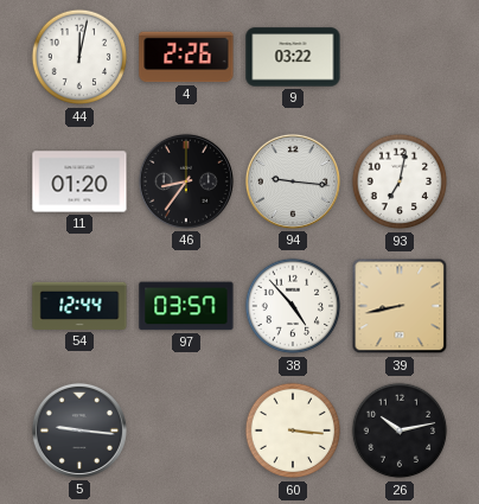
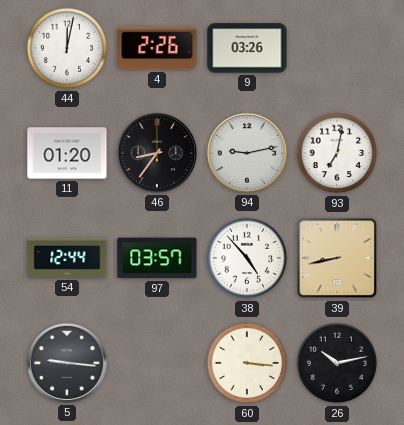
9: 03:22 -> 03:26
94: 9:16 -> 9:13
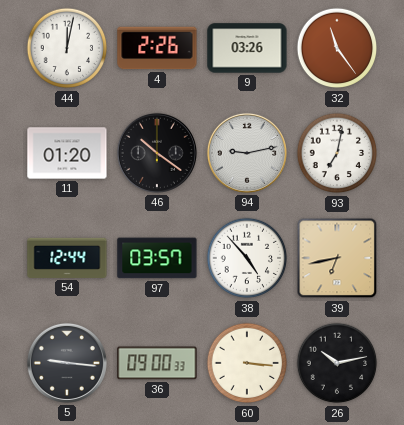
32: none -> 11:24
46: 8:36 -> 10:21
39: 8:43 -> 6:43
36: none -> 09:00
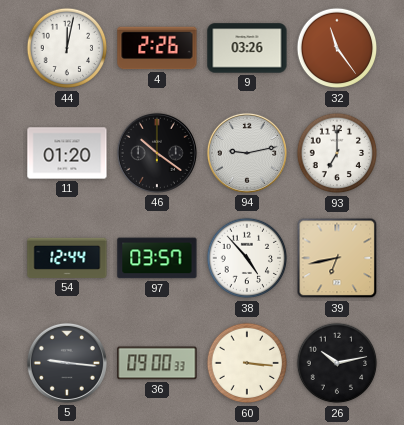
93: 7:02 -> 7:00
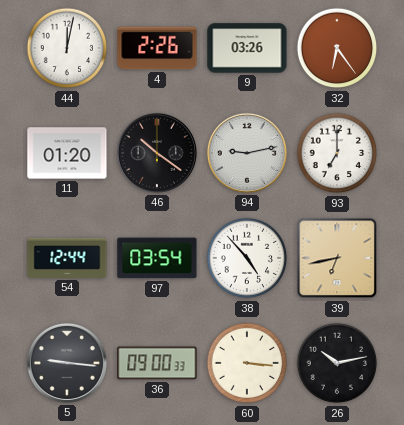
32: 11:24 -> 6:24
97: 03:57 -> 03:54
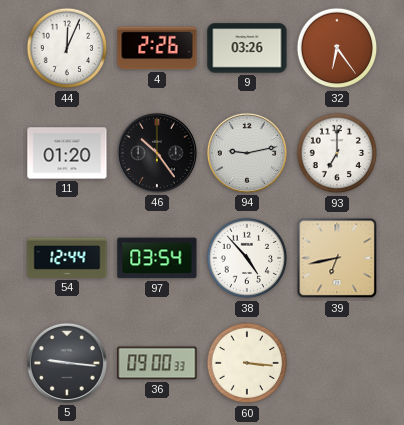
44: 12:02 -> 12:04
46: 10:21 -> 10:24
26: 10:13 -> none
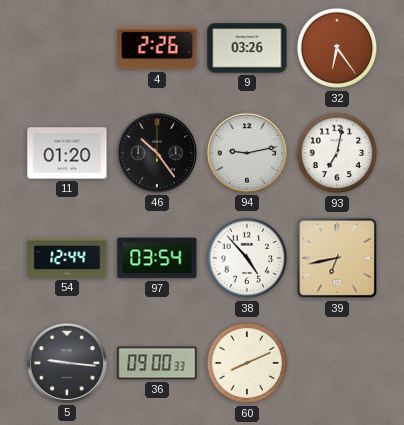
44: 12:04 -> none
93: 7:00 -> 7:02
60: 3:16 -> 8:11
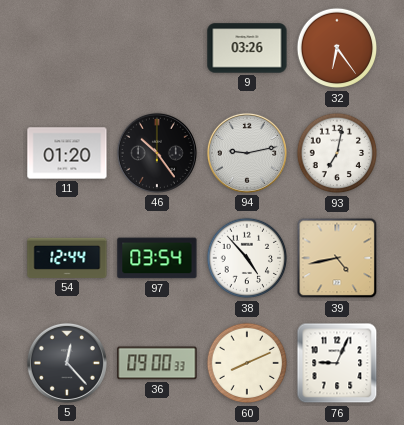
4: 2:26 -> none
39: 6:43 -> 4:43
5: 9:16 -> 12:23
76: none -> 9:04
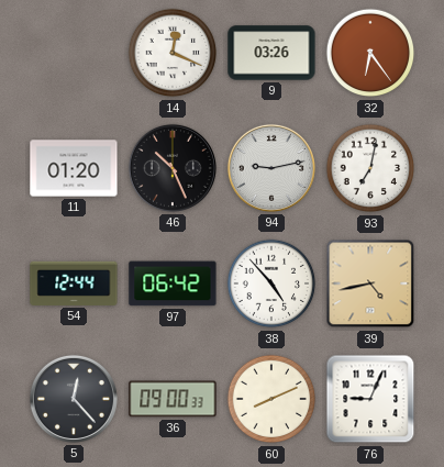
14: none -> 12:19
46: 10:24 -> 10:26
97: 03:54 -> 06:42
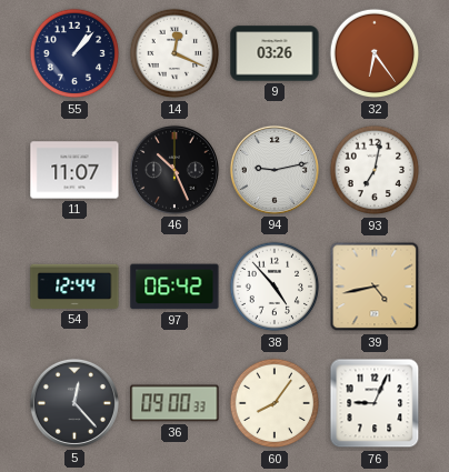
55: none -> 1:07
11: 01:20 -> 11:07
60: 8:11 -> 8:06
